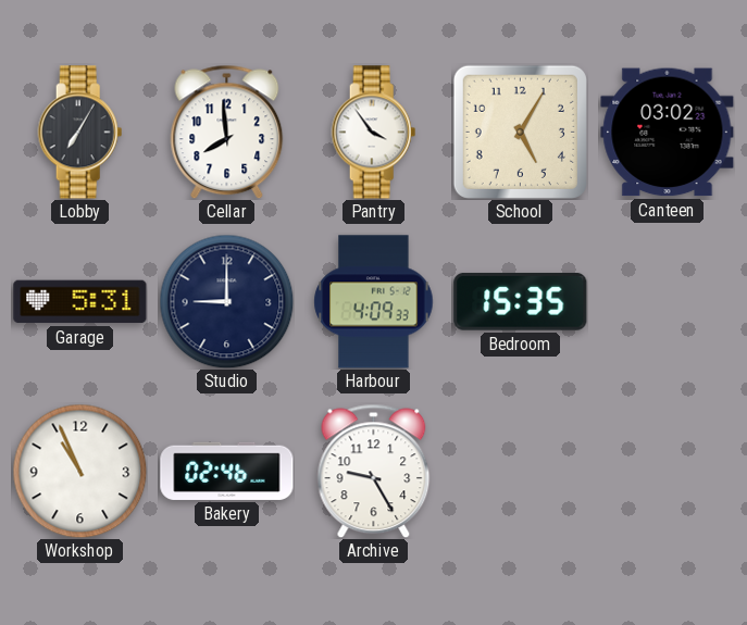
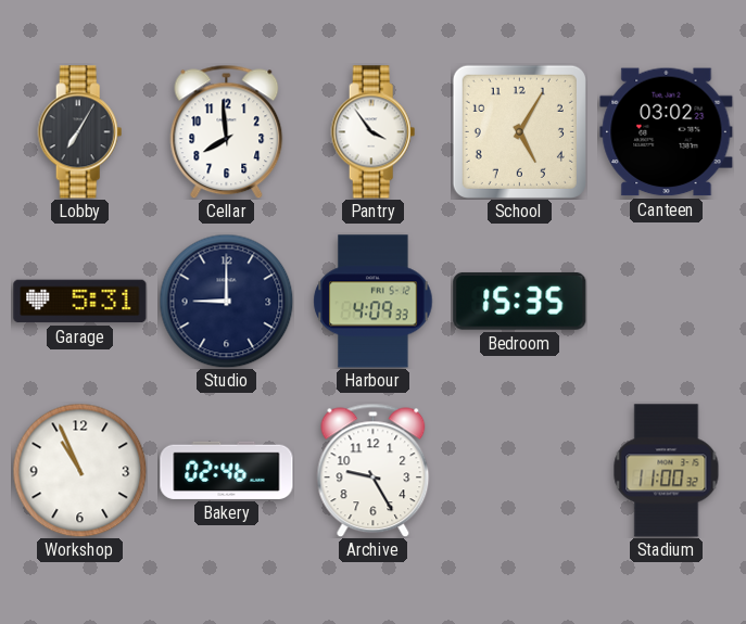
Stadium: none -> 11:00
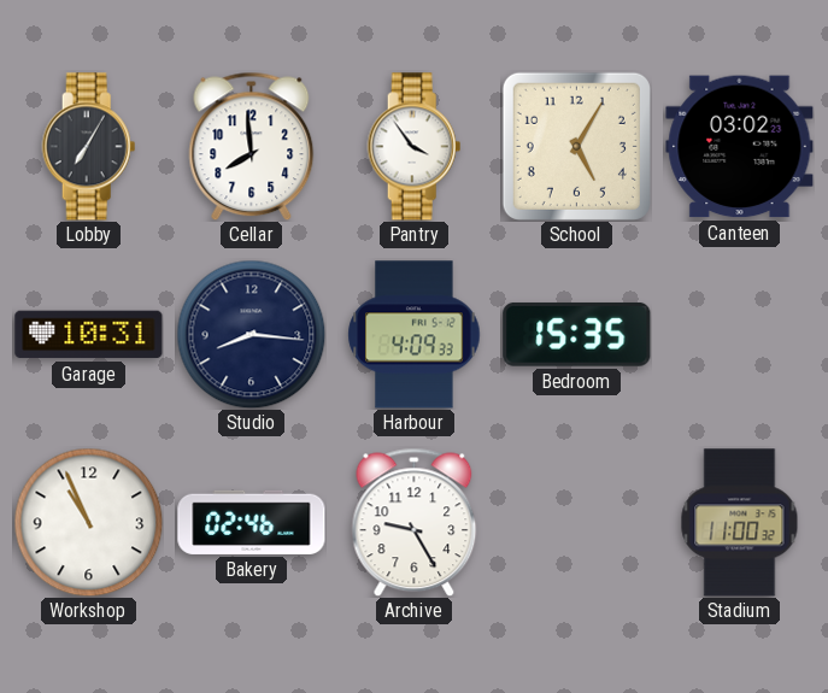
Garage: 5:31 -> 10:31
Studio: 9:00 -> 8:16
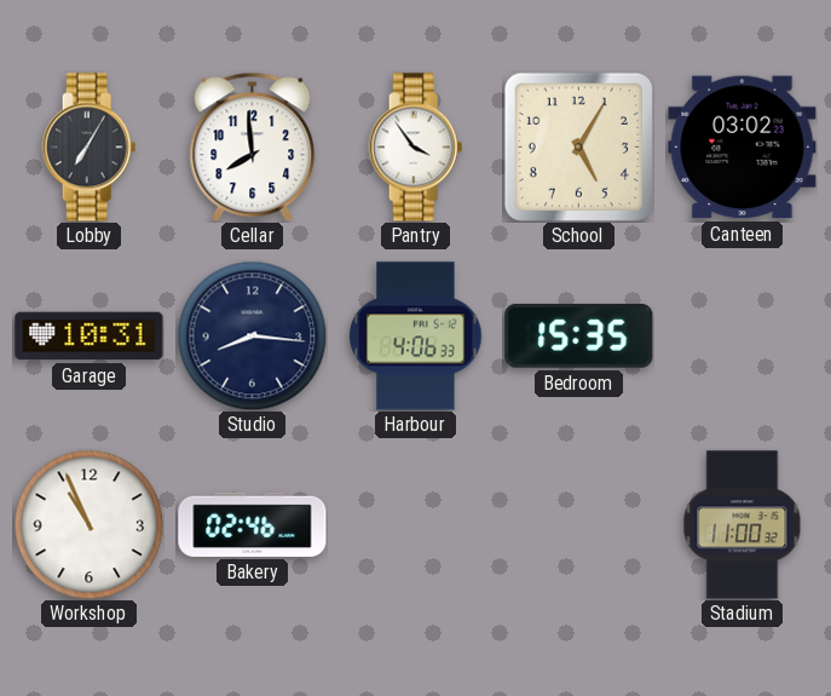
Harbour: 4:09 -> 4:06
Archive: 9:25 -> none
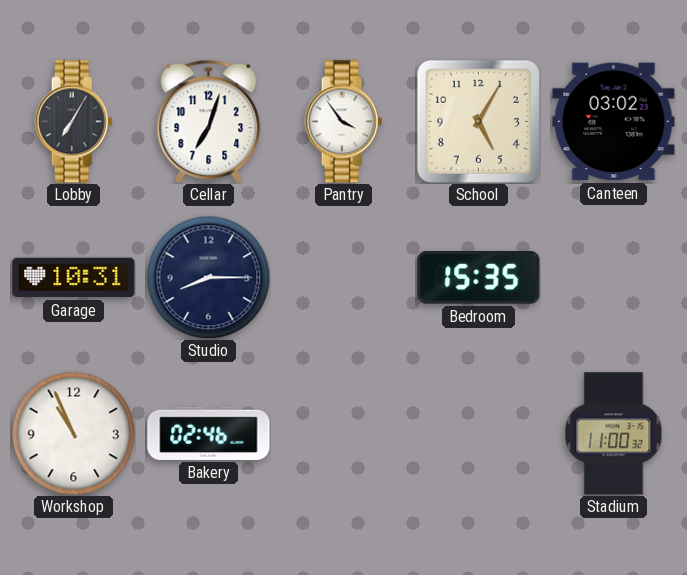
Cellar: 7:59 -> 7:03
Studio: 8:16 -> 8:15
Harbour: 4:06 -> none
